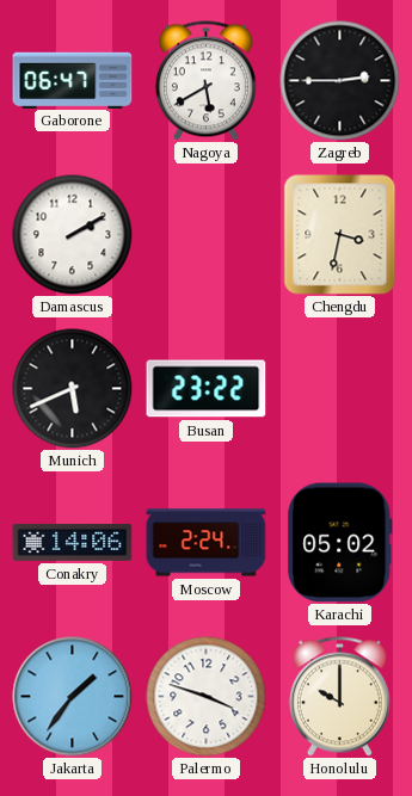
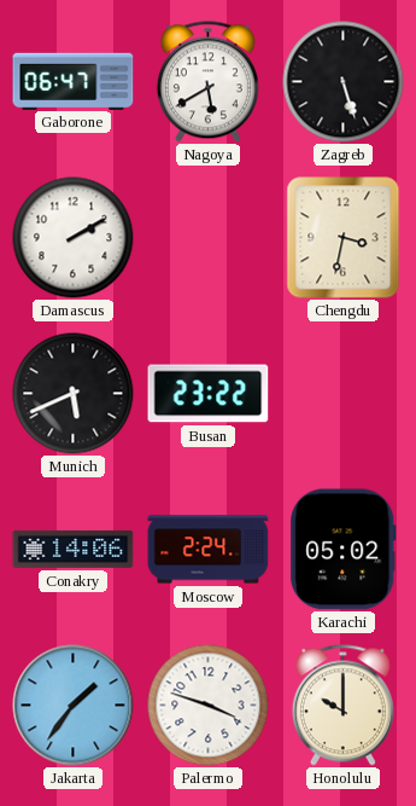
Zagreb: 2:45 -> 5:27
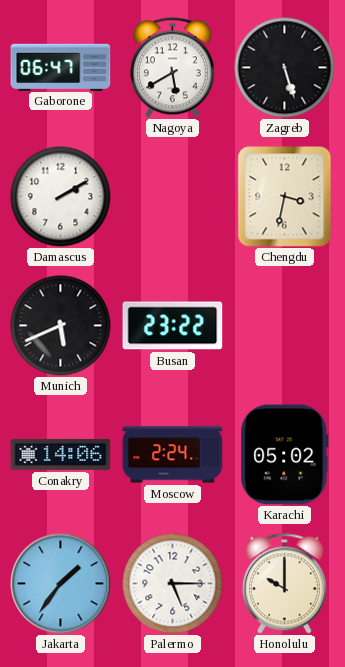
Palermo: 3:48 -> 5:15
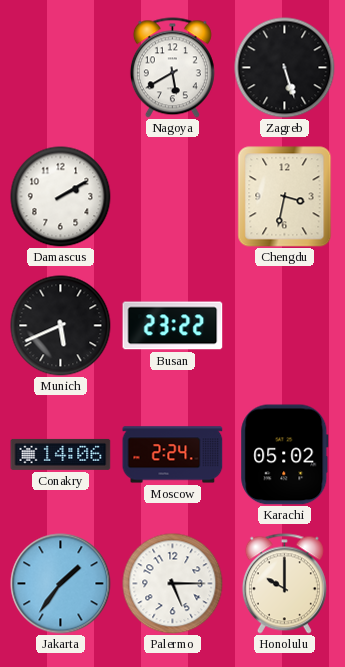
Gaborone: 06:47 -> none
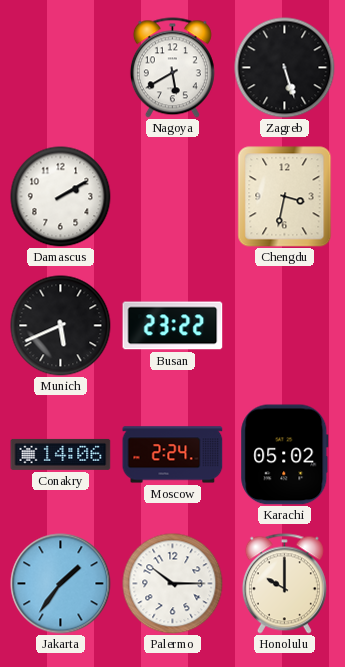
Palermo: 5:15 -> 10:15
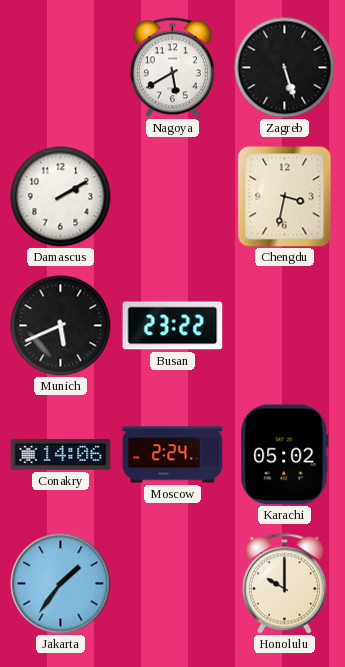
Palermo: 10:15 -> none
